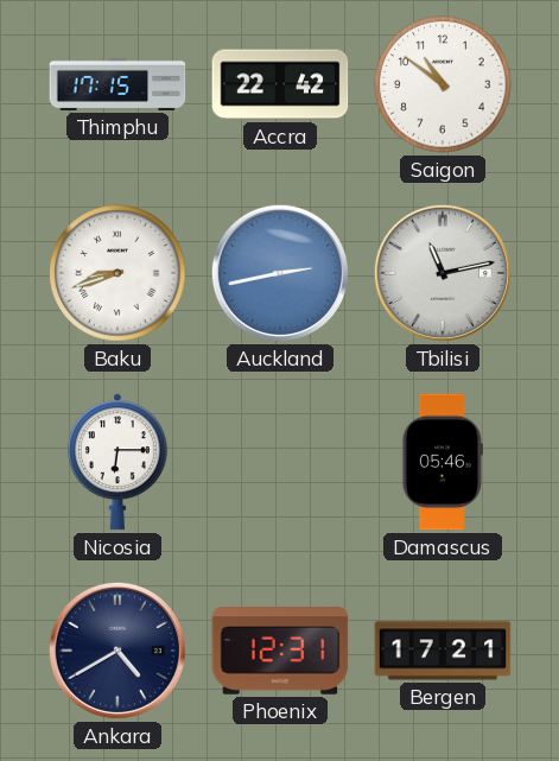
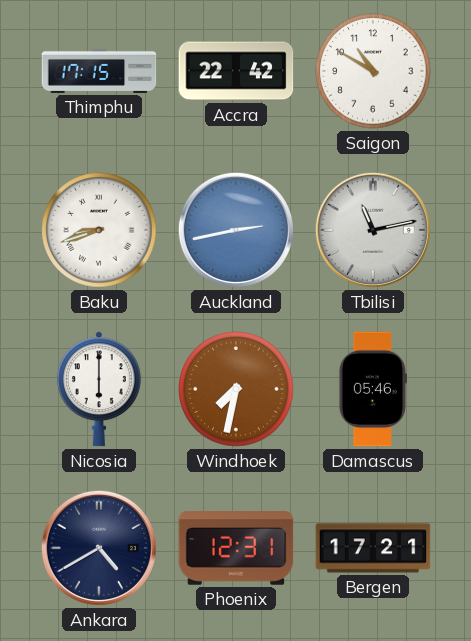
Saigon: 10:51 -> 10:50
Nicosia: 6:15 -> 6:00
Windhoek: none -> 7:32
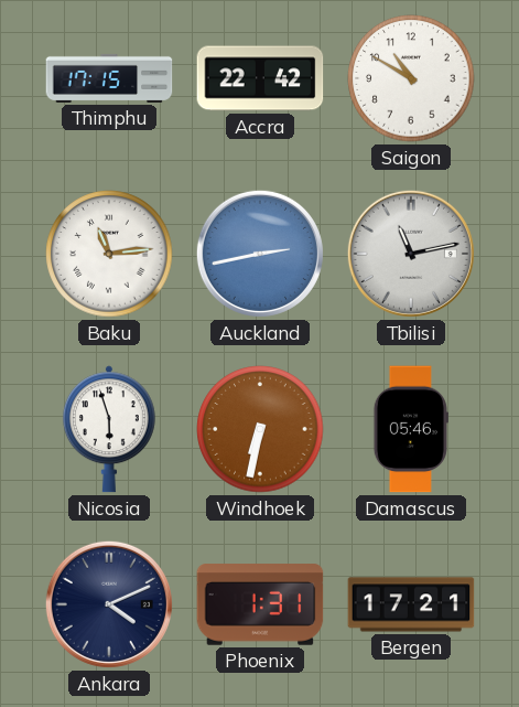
Baku: 8:42 -> 11:14
Nicosia: 6:00 -> 5:57
Windhoek: 7:32 -> 6:32
Ankara: 4:40 -> 4:11
Phoenix: 12:31 -> 1:31
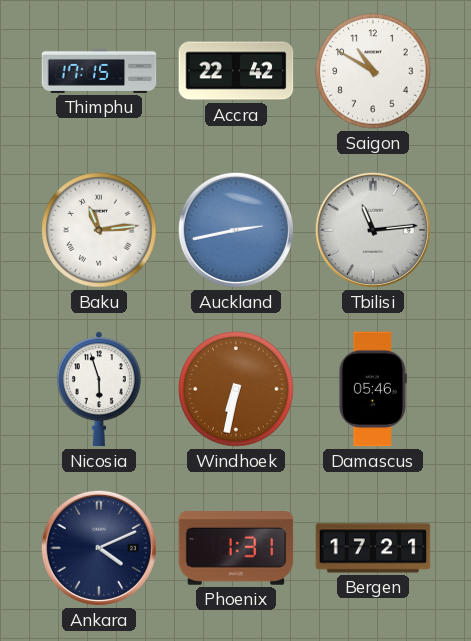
Tbilisi: 11:13 -> 11:14
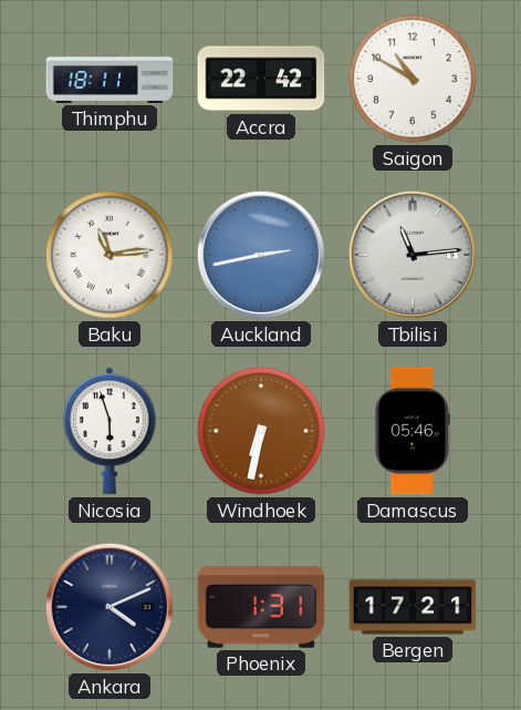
Thimphu: 17:15 -> 18:11
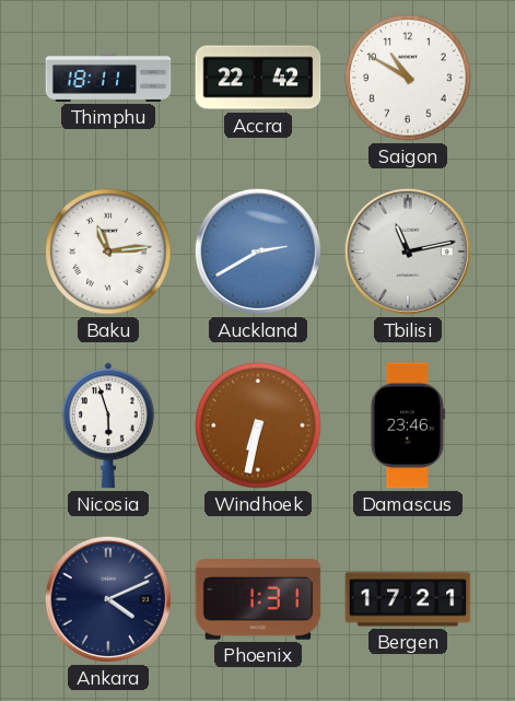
Auckland: 2:43 -> 2:40
Tbilisi: 11:14 -> 11:13
Damascus: 05:46 -> 23:46
